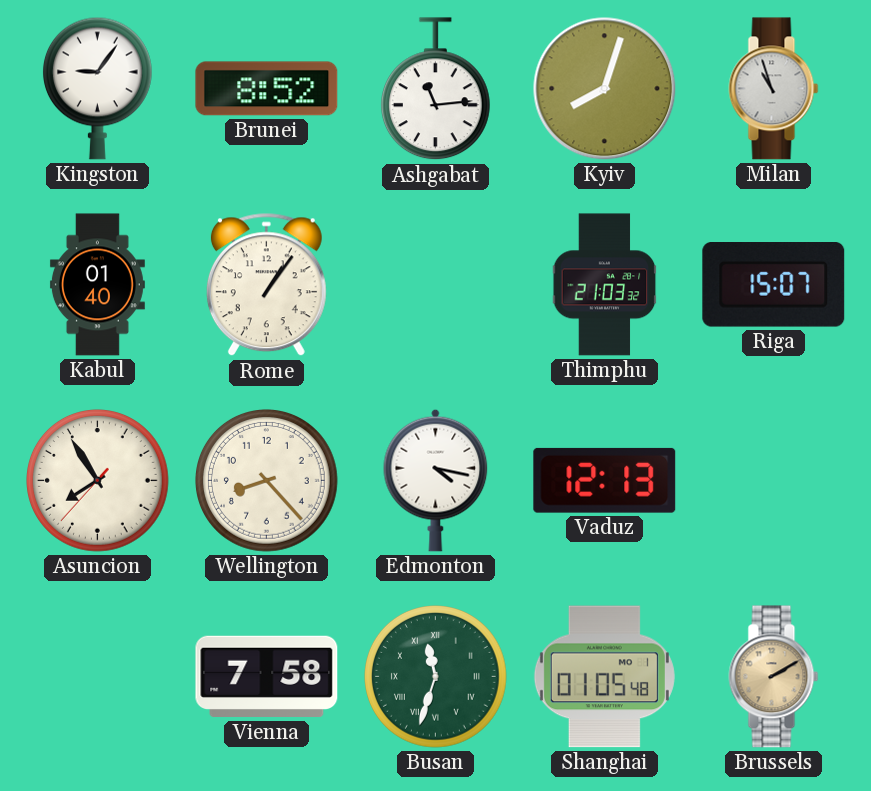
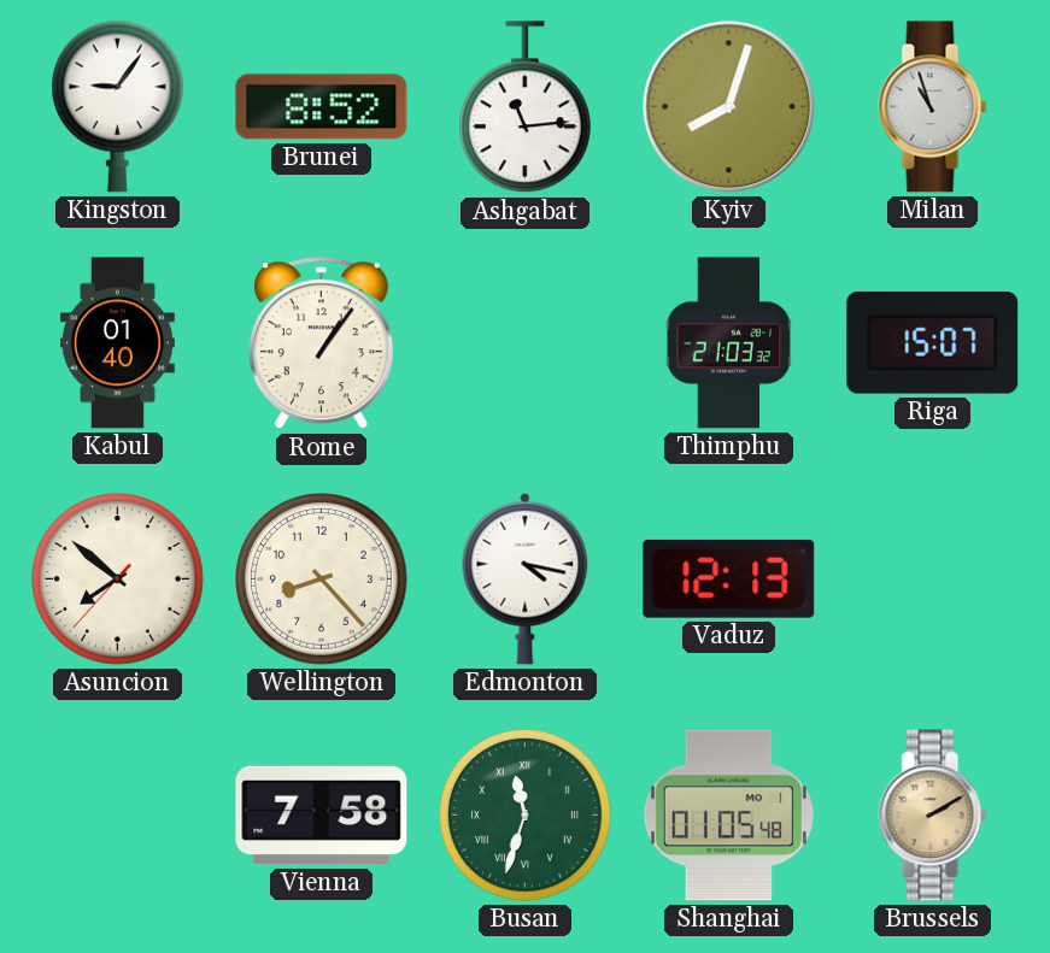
Asuncion: 7:54 -> 7:51
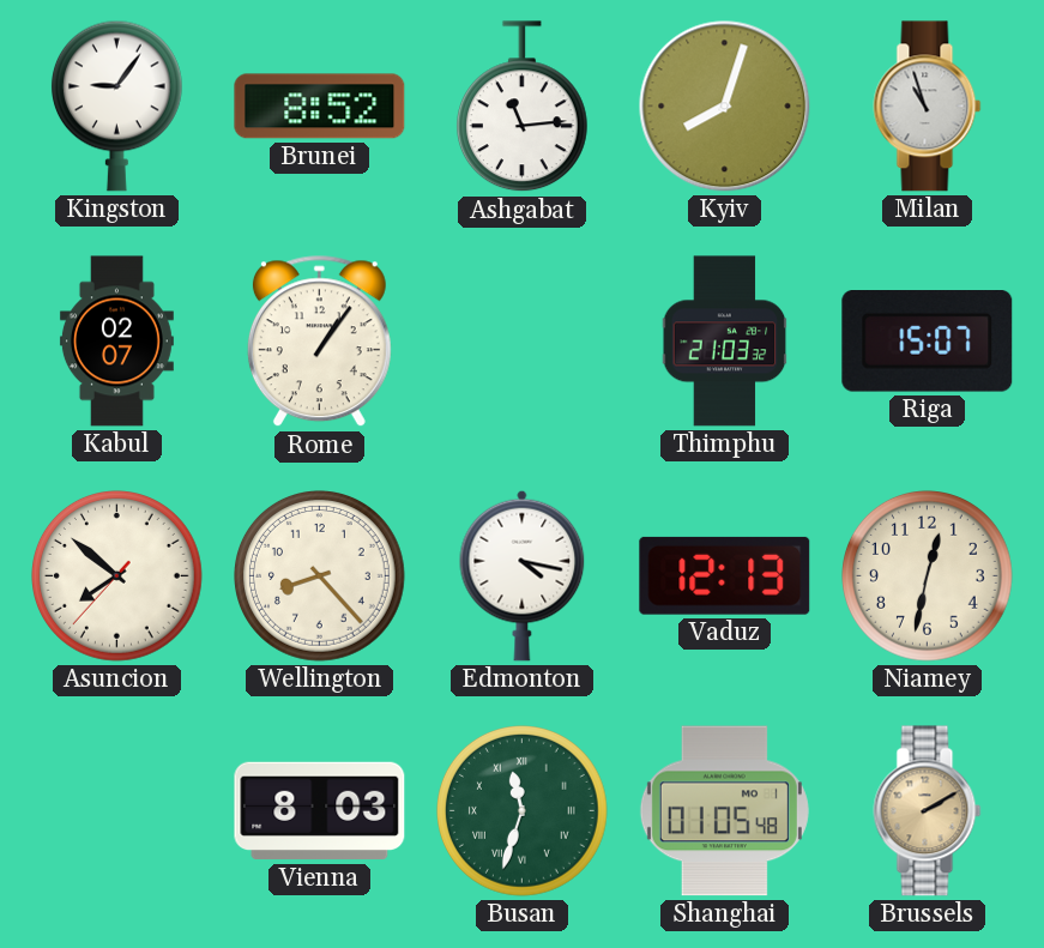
Kabul: 01:40 -> 02:07
Niamey: none -> 12:32
Vienna: 7:58 -> 8:03
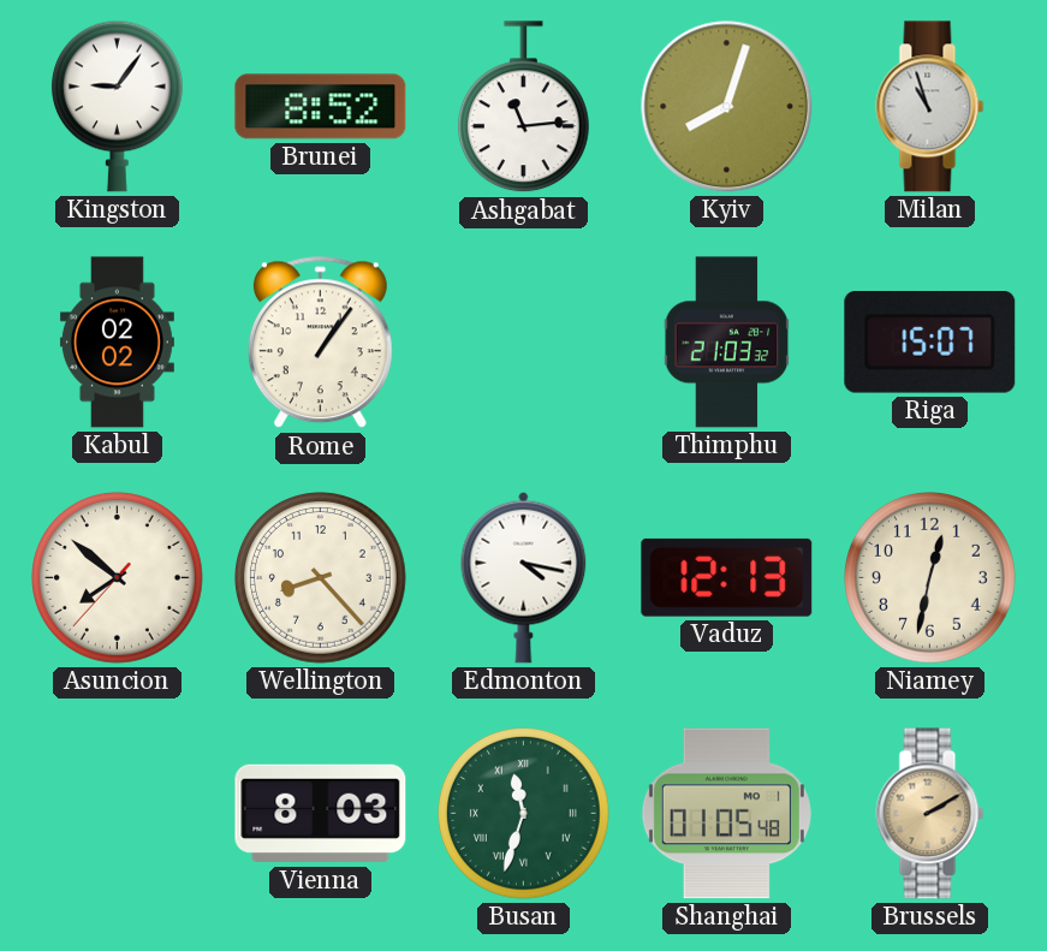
Kabul: 02:07 -> 02:02
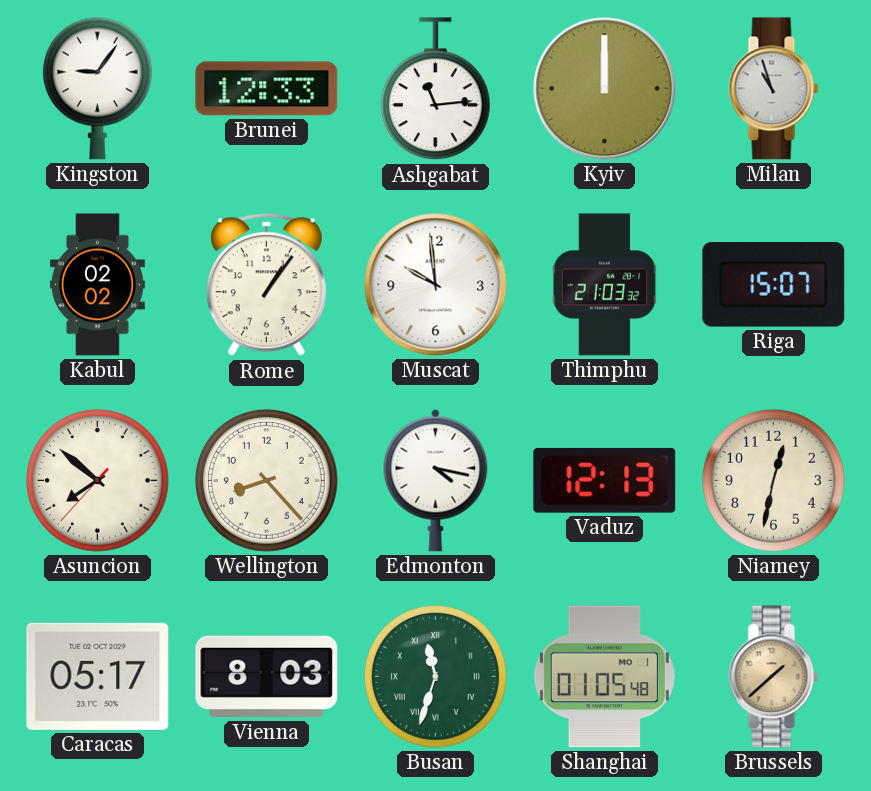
Brunei: 8:52 -> 12:33
Kyiv: 8:03 -> 12:00
Muscat: none -> 9:59
Caracas: none -> 05:17
Brussels: 2:10 -> 1:38
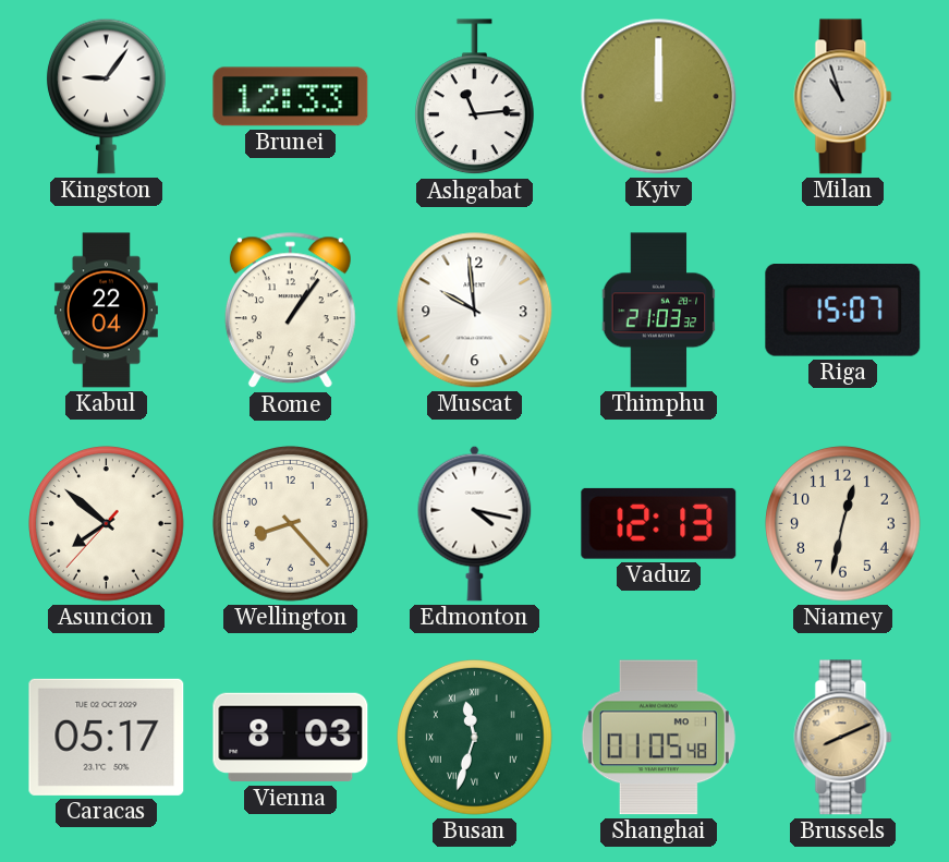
Kabul: 02:02 -> 22:04
Brussels: 1:38 -> 8:11
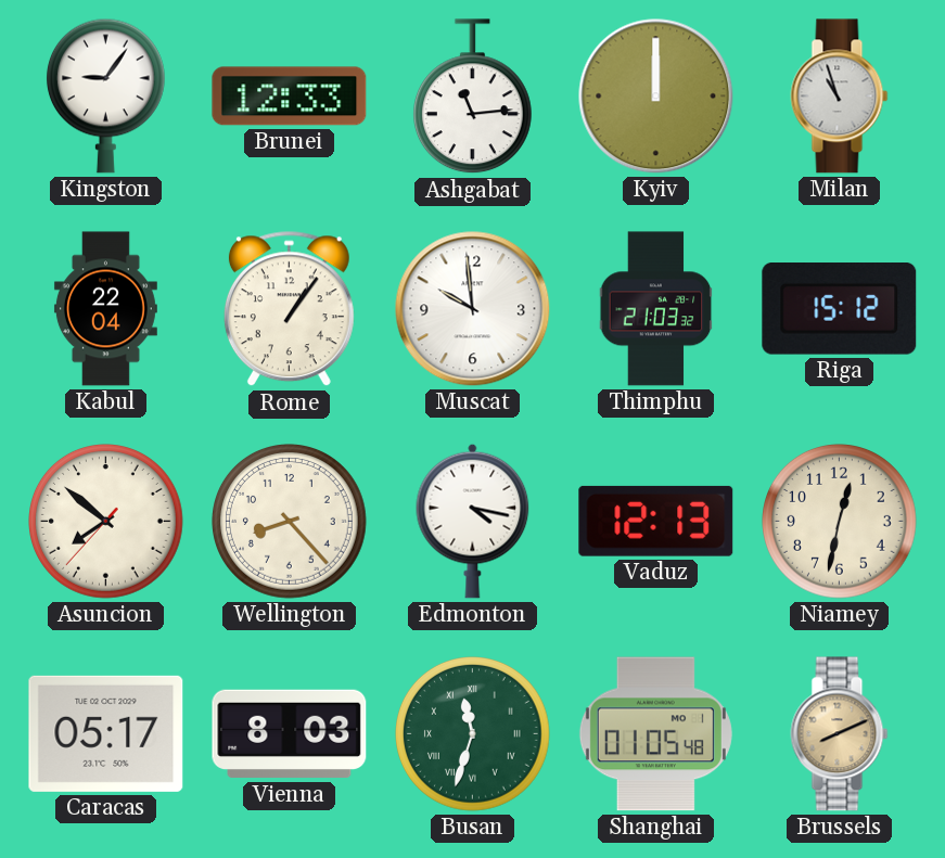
Riga: 15:07 -> 15:12
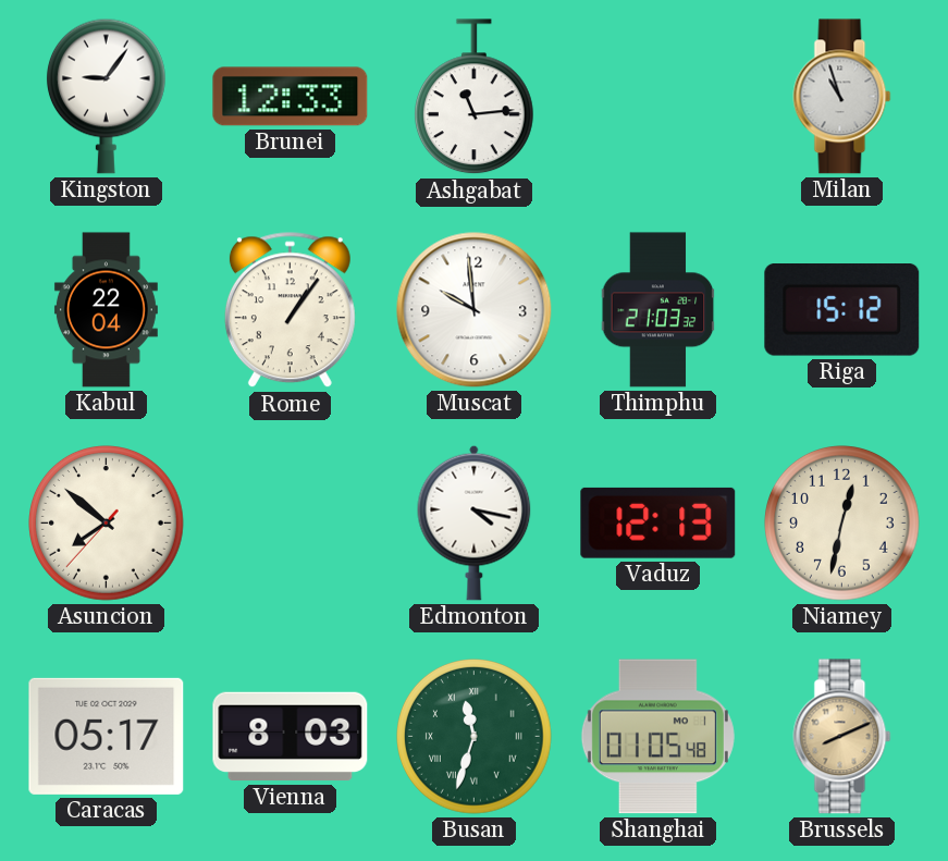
Kyiv: 12:00 -> none
Wellington: 8:23 -> none
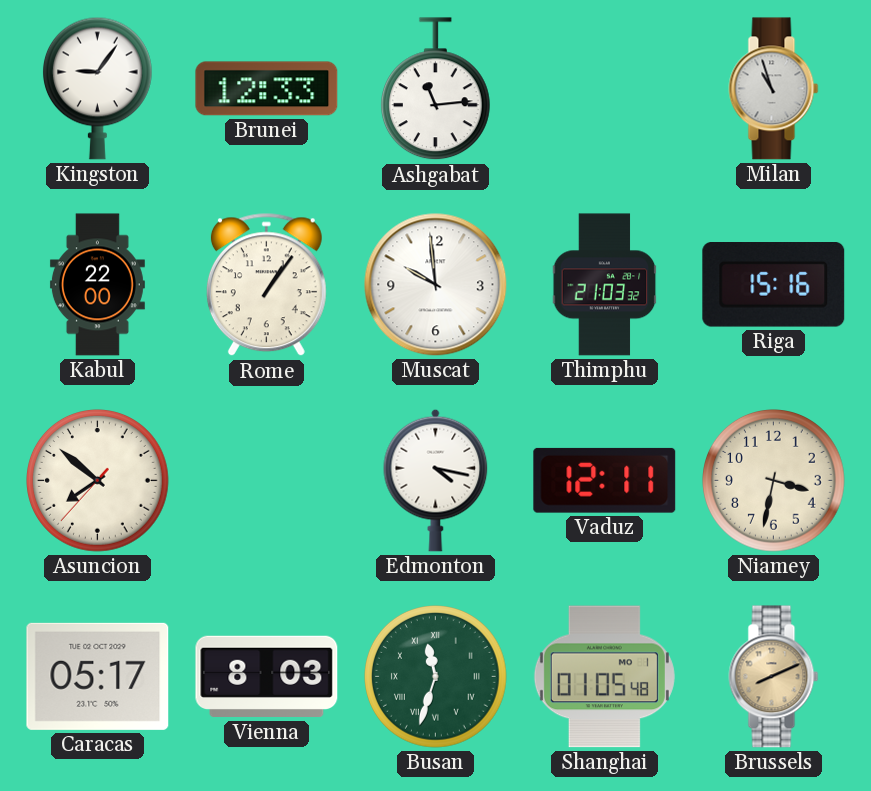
Kabul: 22:04 -> 22:00
Riga: 15:12 -> 15:16
Vaduz: 12:13 -> 12:11
Niamey: 12:32 -> 3:32
